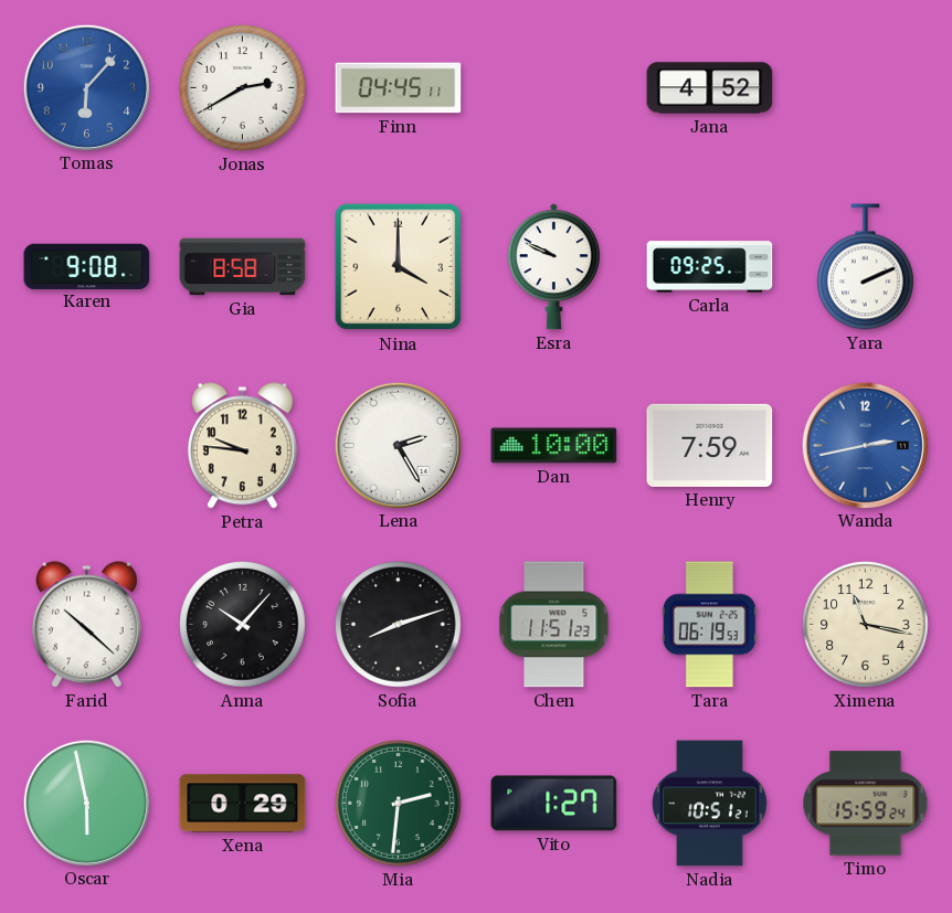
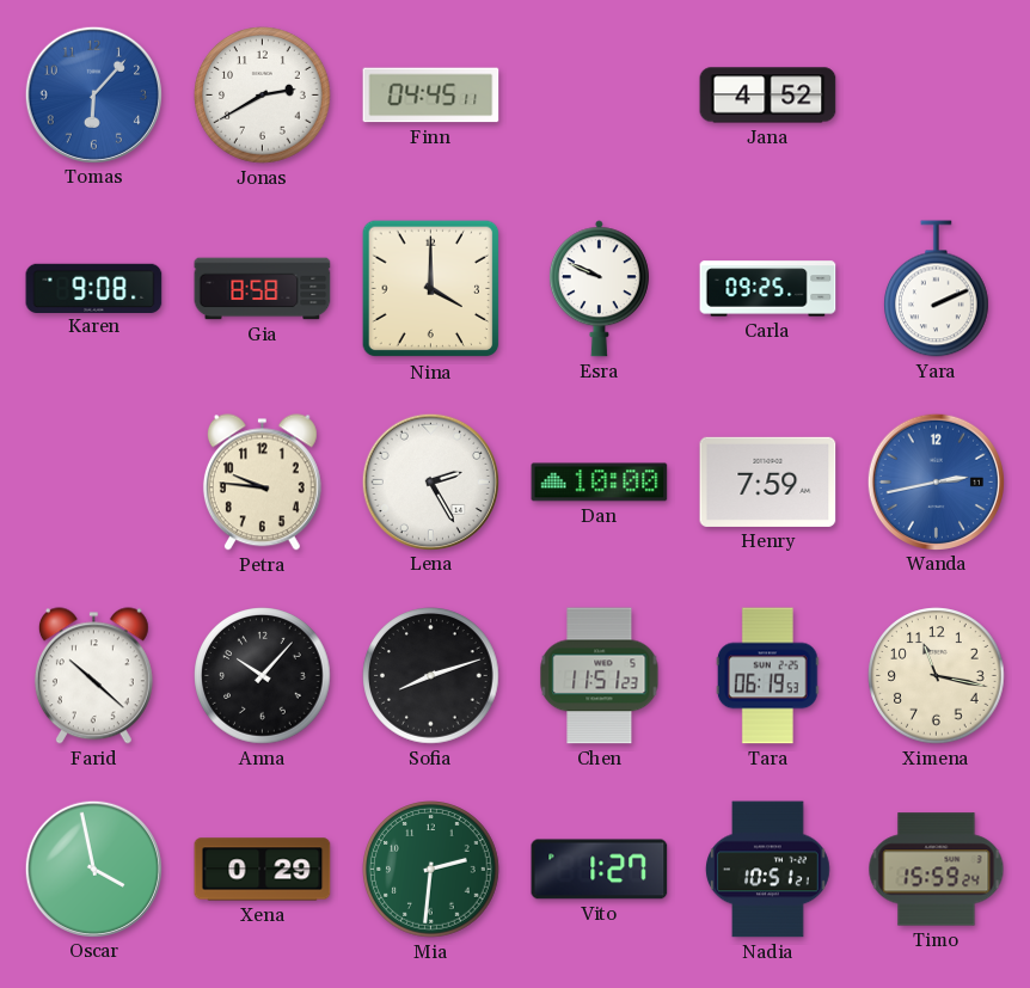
Oscar: 5:58 -> 3:58
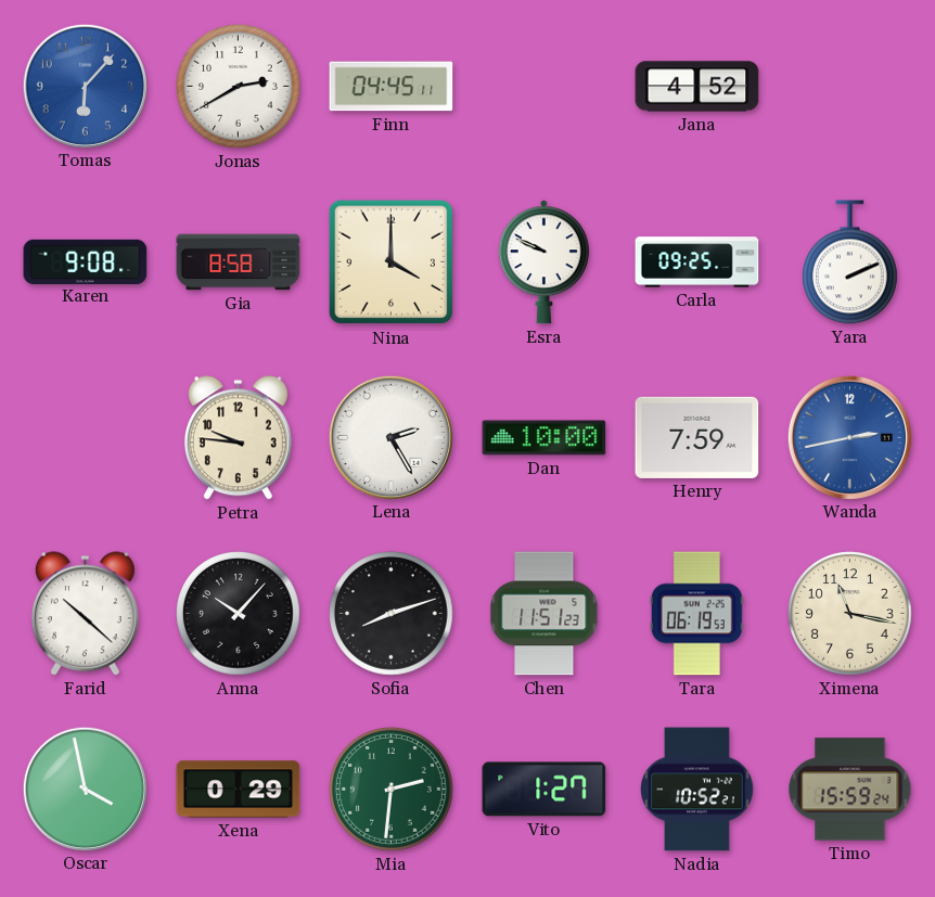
Nadia: 10:51 -> 10:52
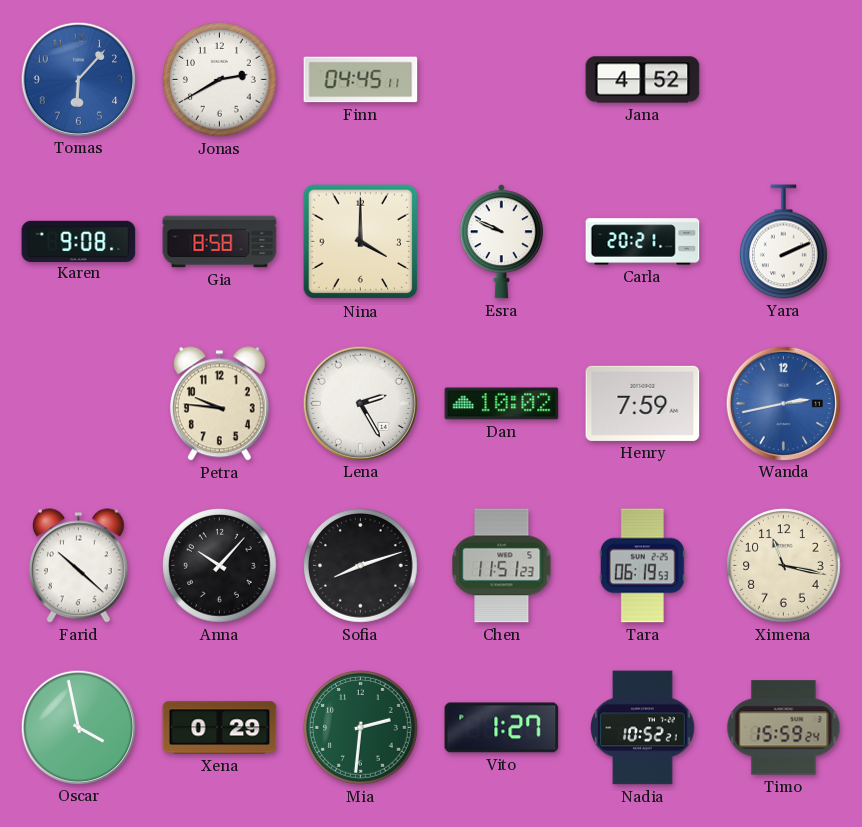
Carla: 09:25 -> 20:21
Dan: 10:00 -> 10:02
